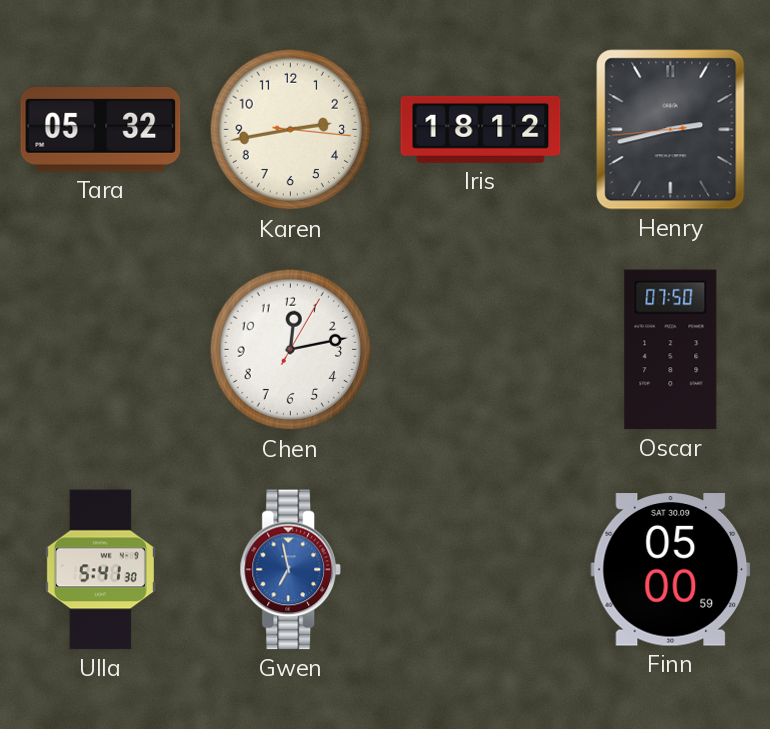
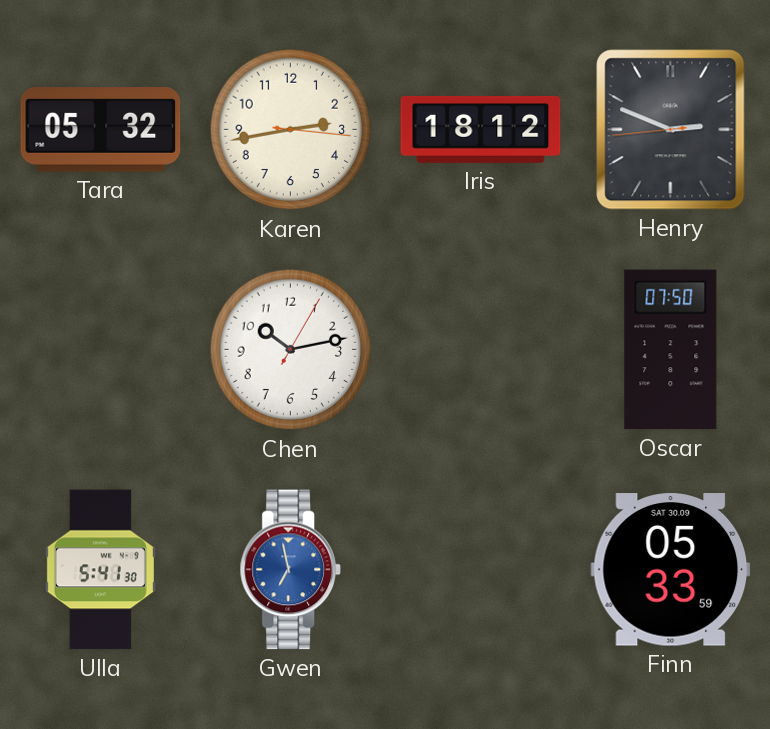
Henry: 2:42 -> 2:48
Chen: 12:13 -> 10:13
Finn: 05:00 -> 05:33
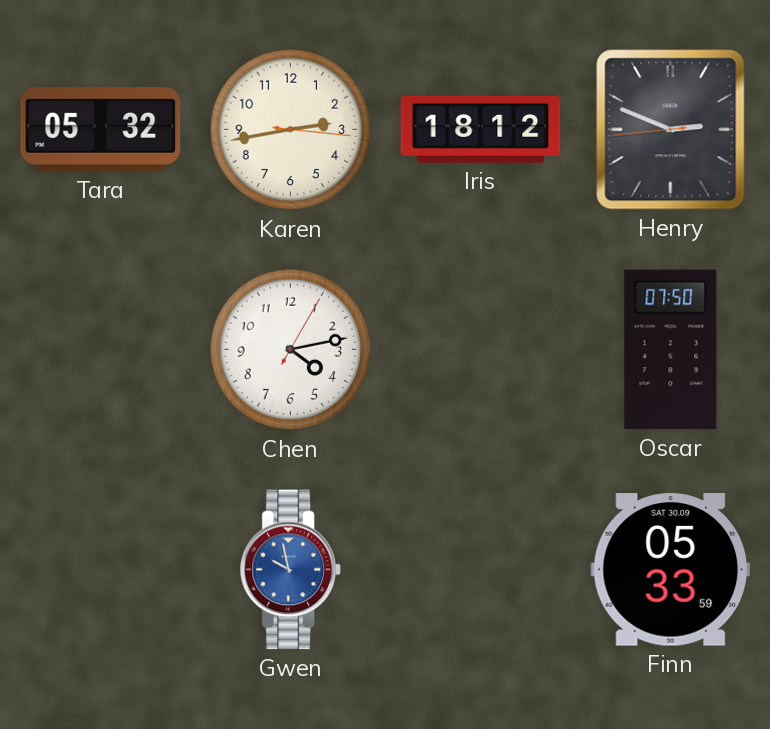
Chen: 10:13 -> 4:13
Ulla: 5:41 -> none
Gwen: 6:58 -> 9:58
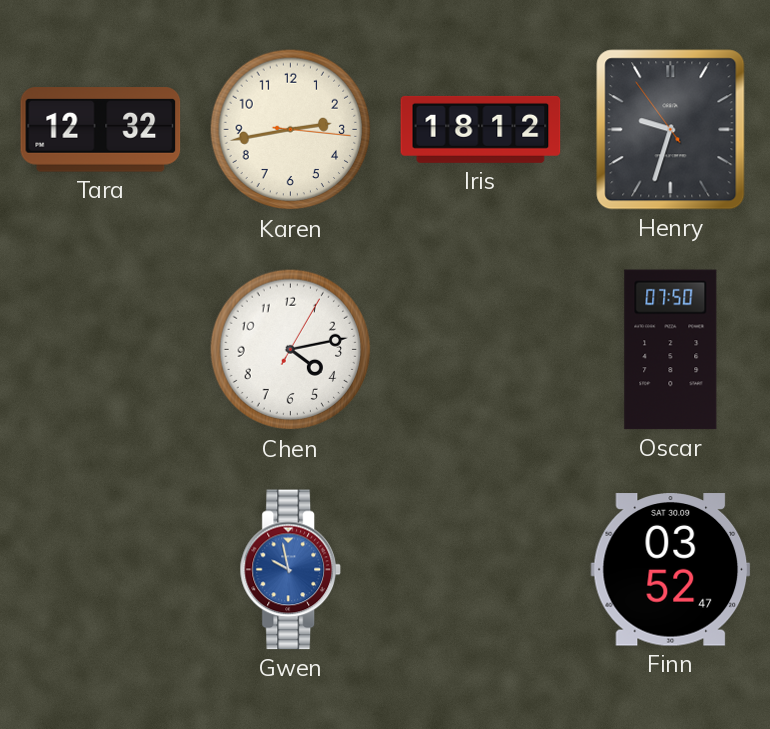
Tara: 05:32 -> 12:32
Henry: 2:48 -> 9:32
Finn: 05:33 -> 03:52
